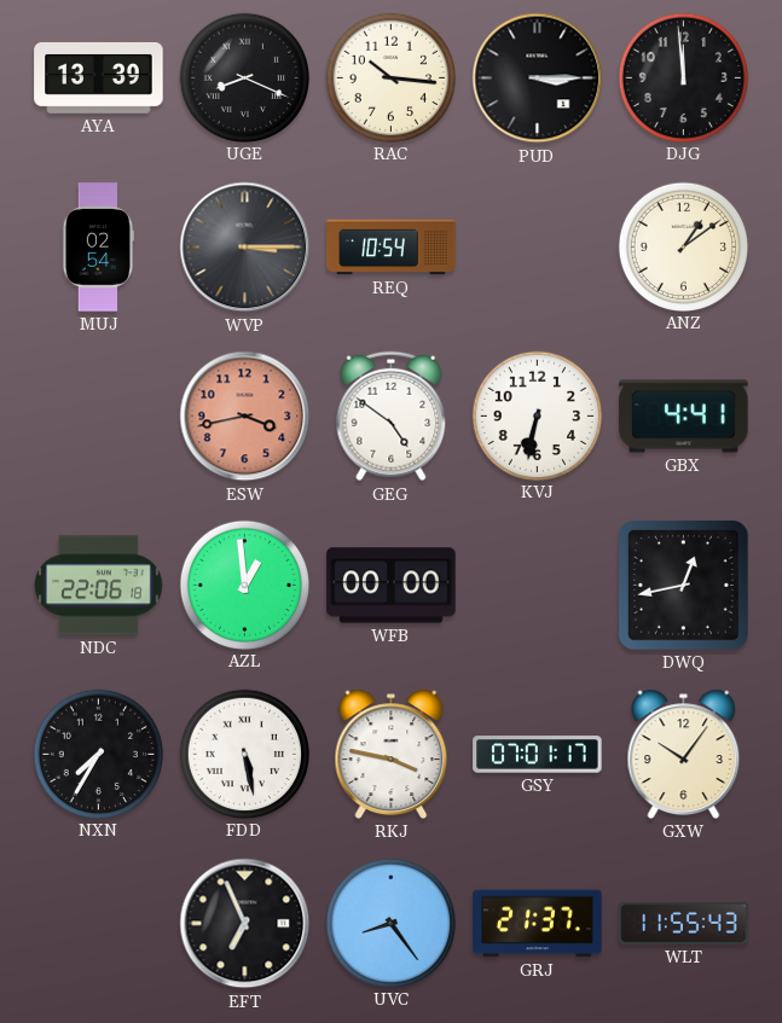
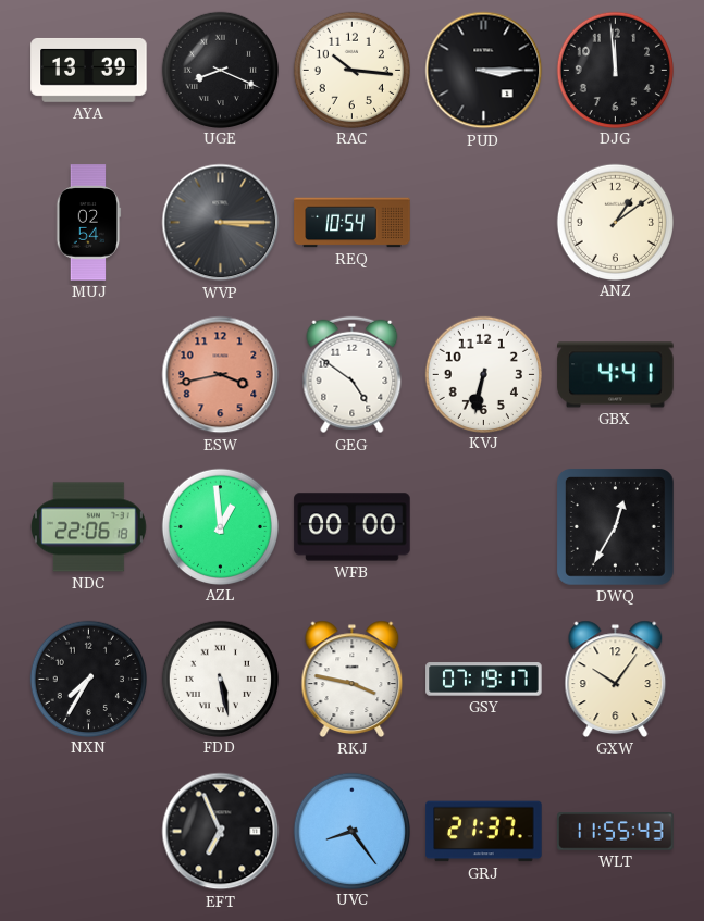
DWQ: 12:43 -> 12:35
GSY: 07:01 -> 07:19
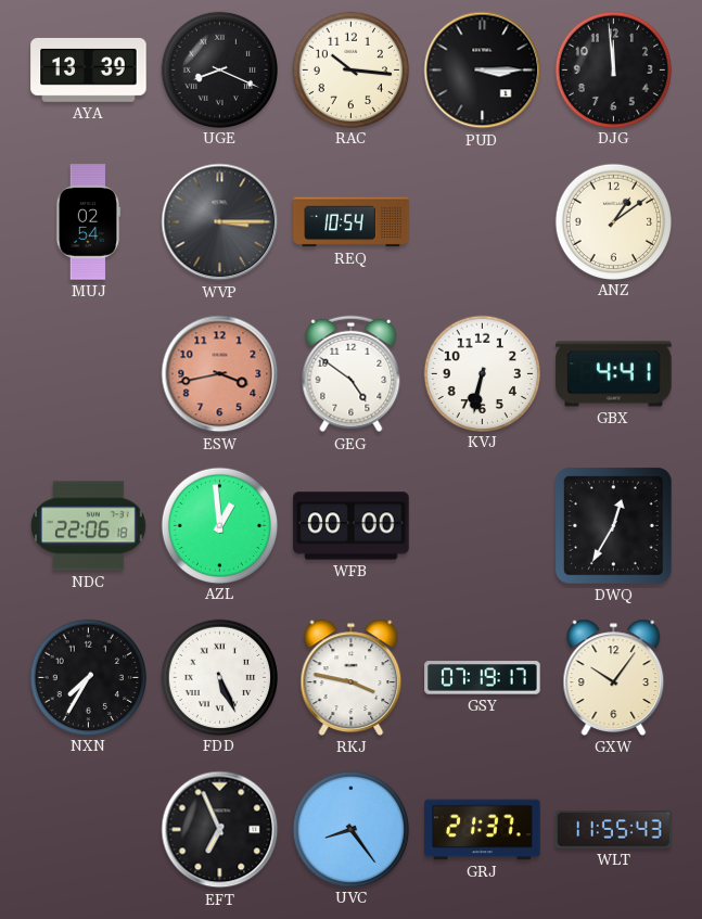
FDD: 5:28 -> 5:26
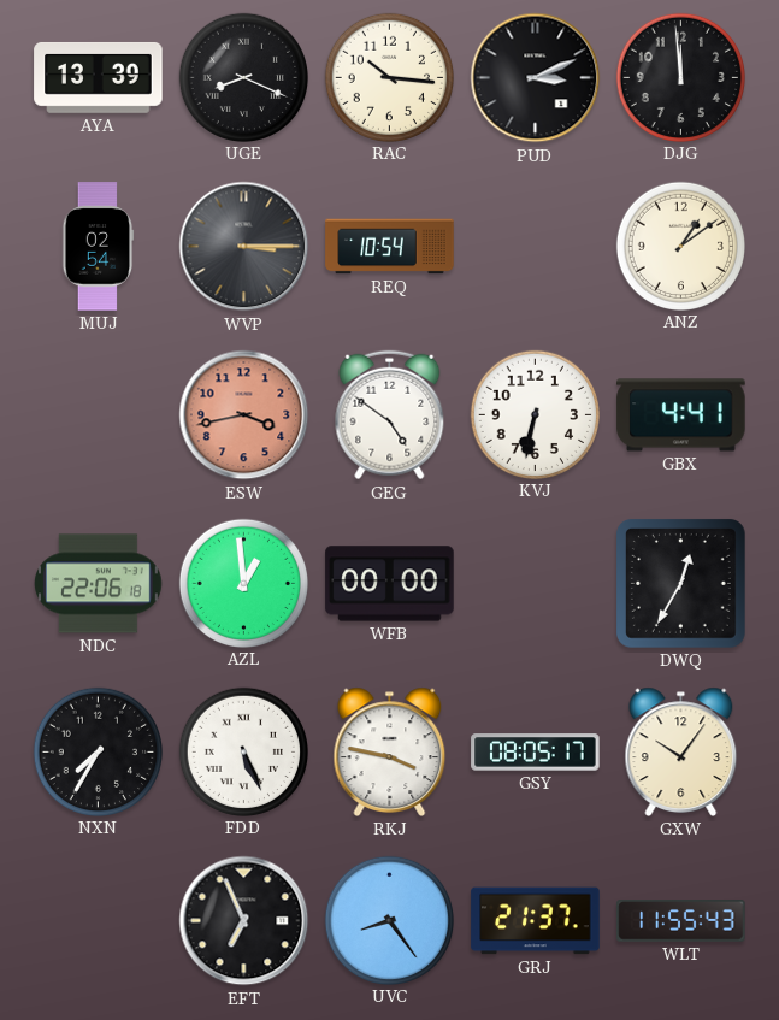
PUD: 3:15 -> 3:11
GSY: 07:19 -> 08:05
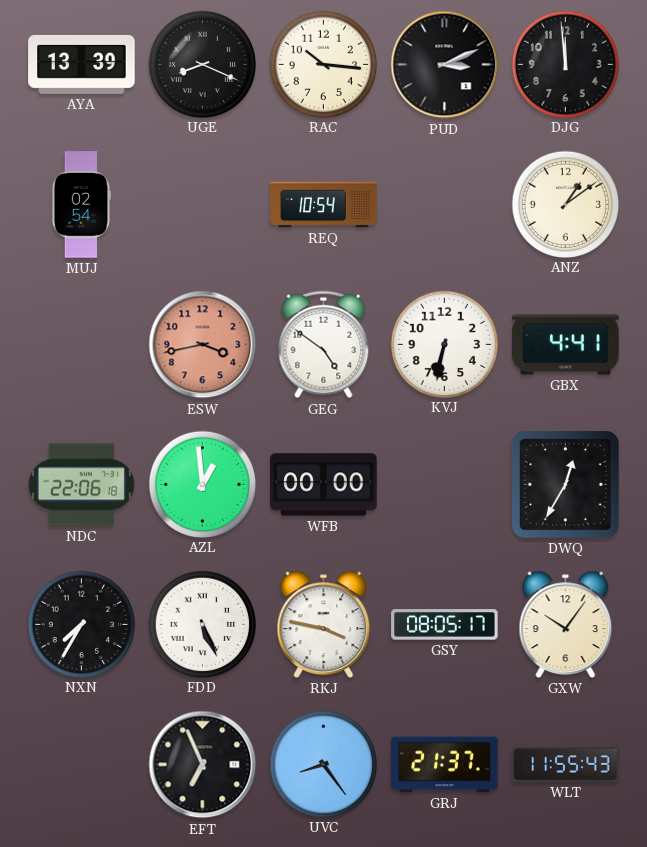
WVP: 3:15 -> none
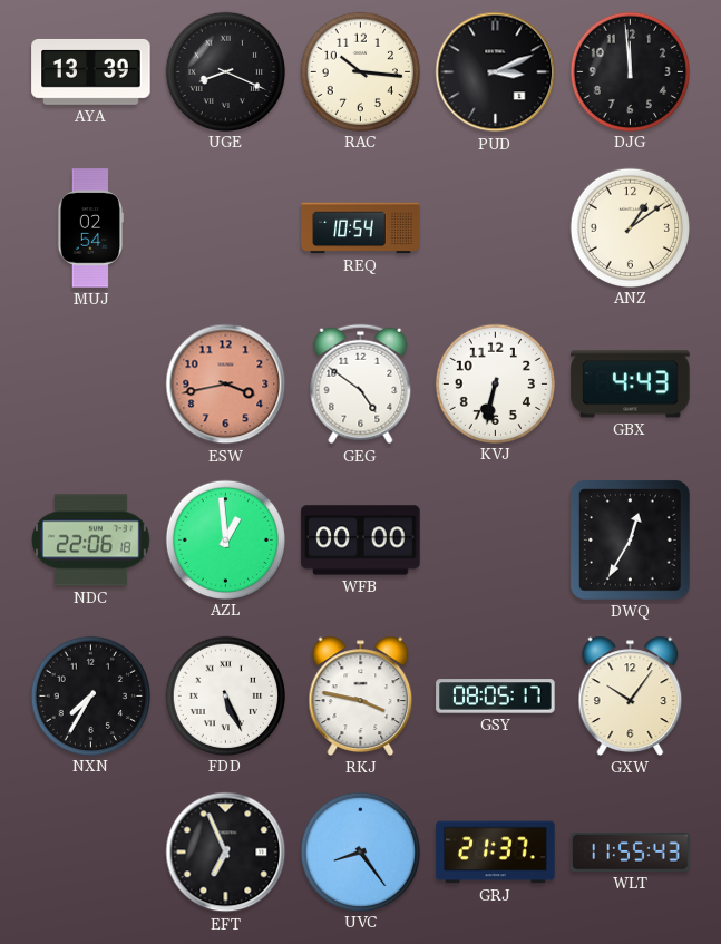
GBX: 4:41 -> 4:43
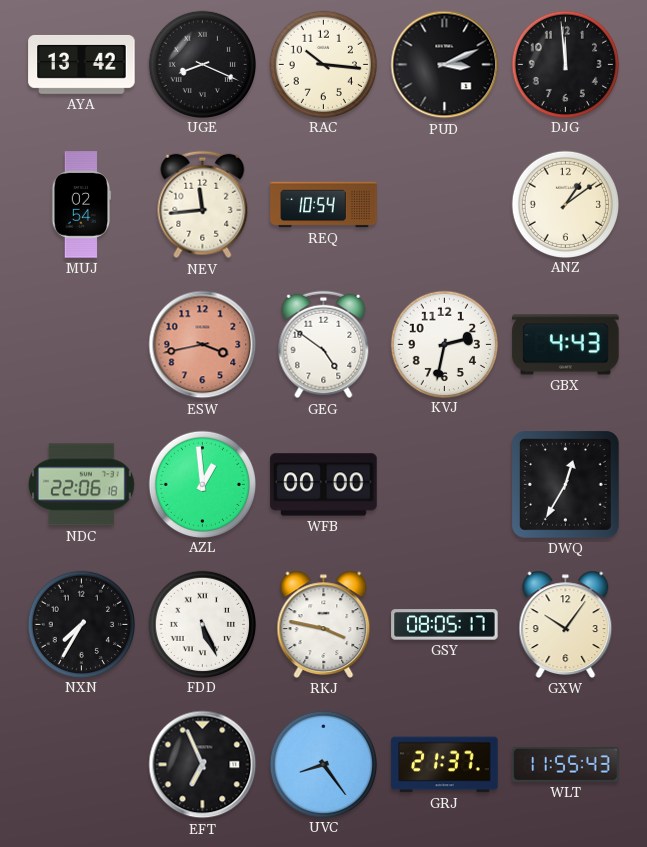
AYA: 13:39 -> 13:42
NEV: none -> 11:44
KVJ: 6:32 -> 2:32
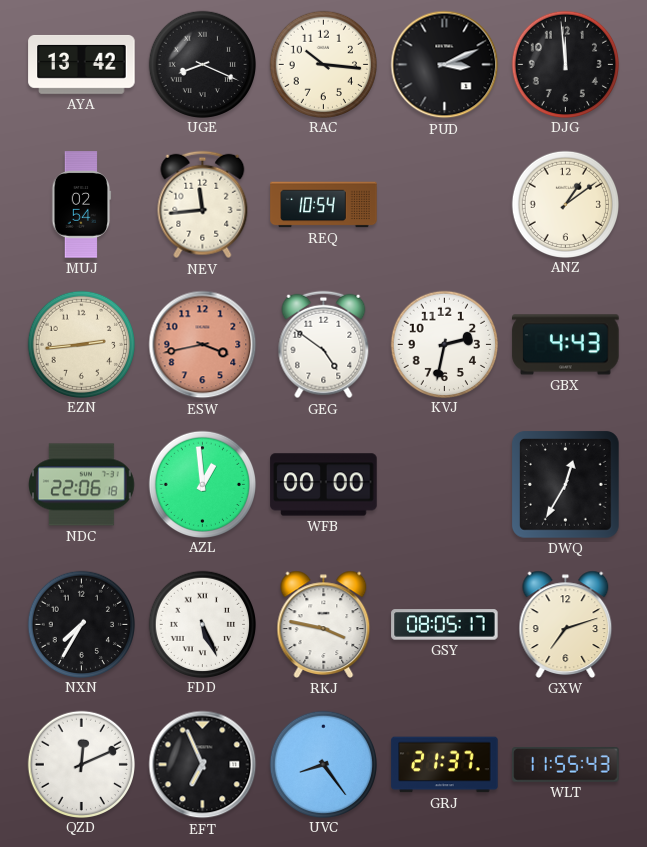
EZN: none -> 2:44
GXW: 10:06 -> 7:12
QZD: none -> 12:11
